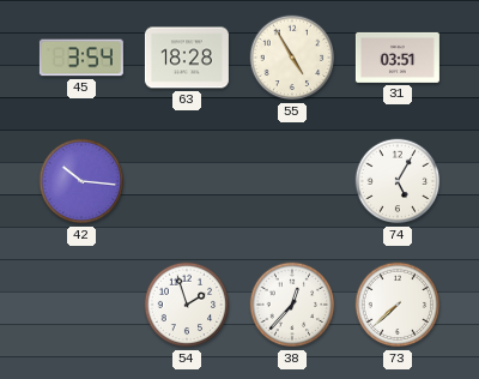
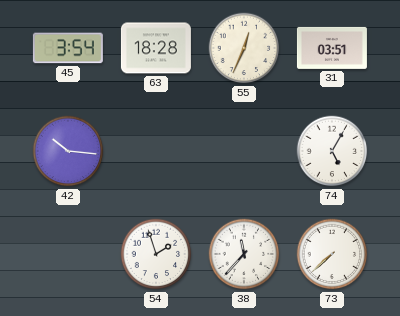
55: 4:55 -> 12:34
38: 12:37 -> 11:37
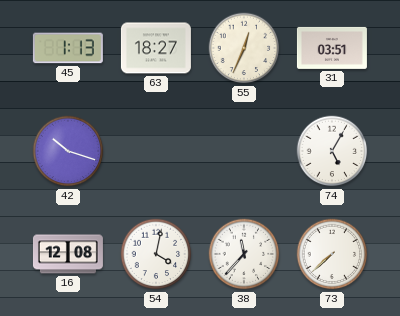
45: 3:54 -> 1:13
63: 18:28 -> 18:27
42: 10:16 -> 10:18
16: none -> 12:08
54: 1:57 -> 4:02
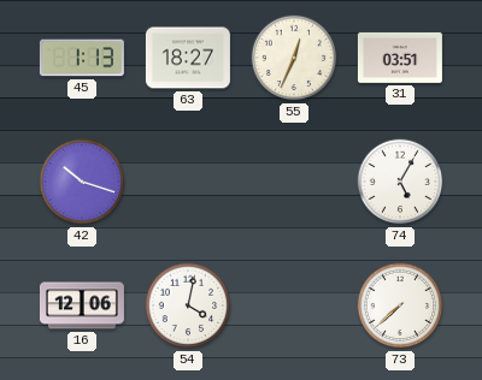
16: 12:08 -> 12:06
38: 11:37 -> none
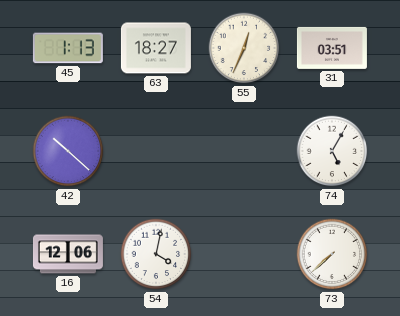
42: 10:18 -> 10:22
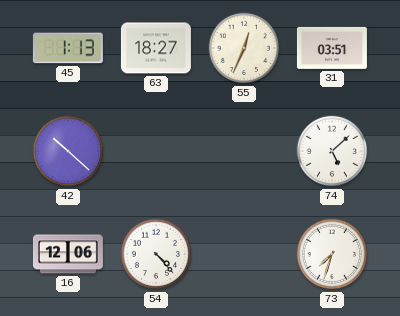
74: 5:05 -> 5:08
54: 4:02 -> 4:23
73: 7:38 -> 7:33
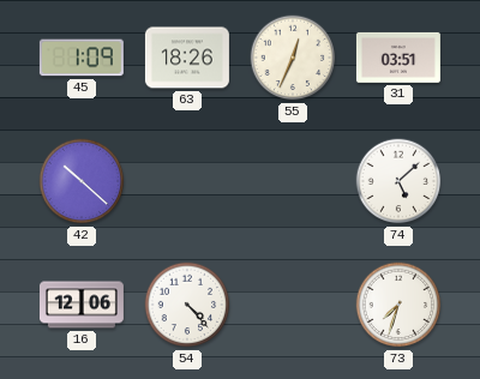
45: 1:13 -> 1:09
63: 18:27 -> 18:26
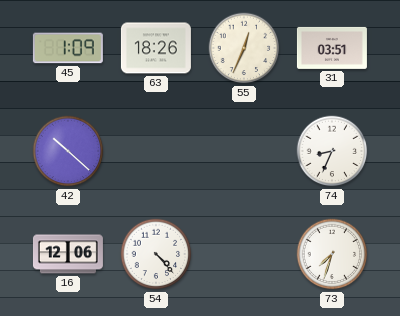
74: 5:08 -> 8:34
